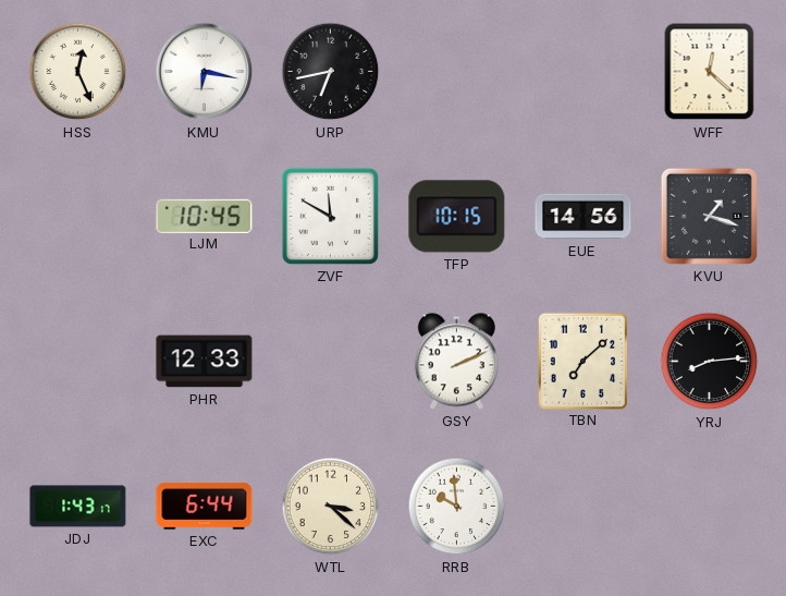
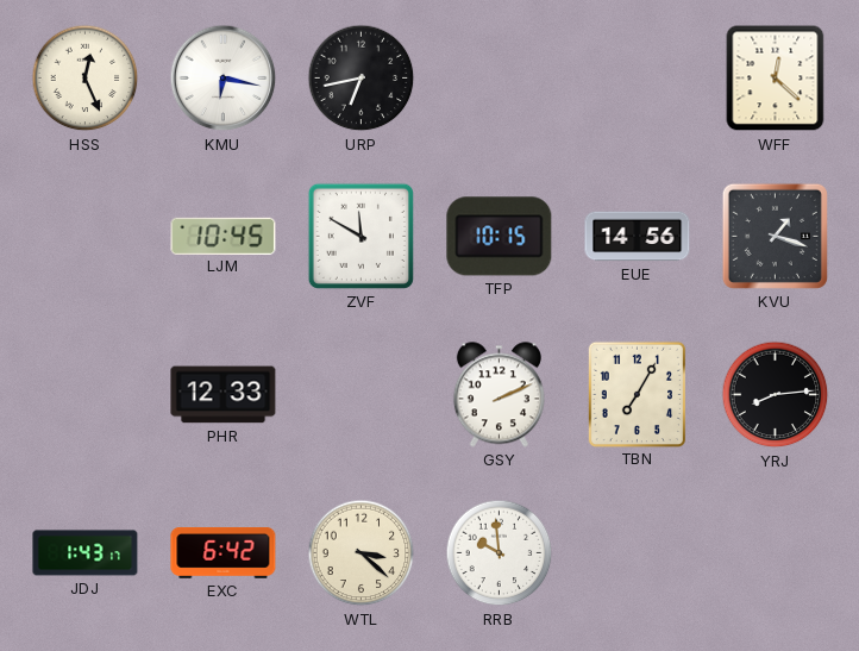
TBN: 7:08 -> 7:05
EXC: 6:44 -> 6:42
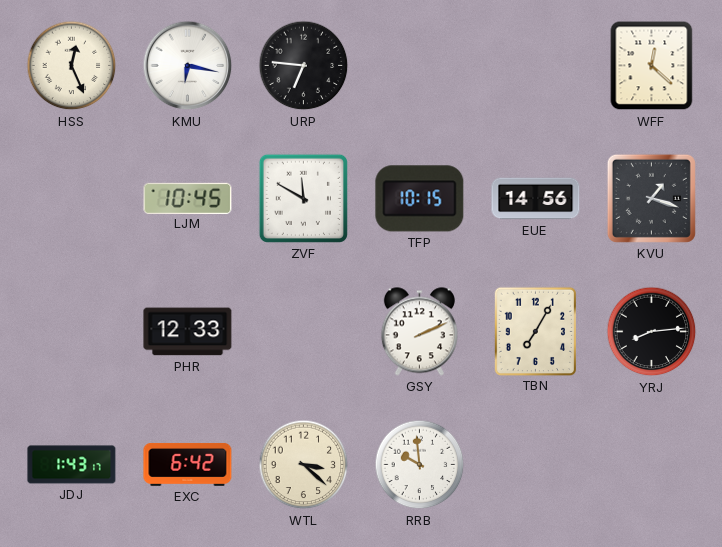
URP: 6:43 -> 6:46
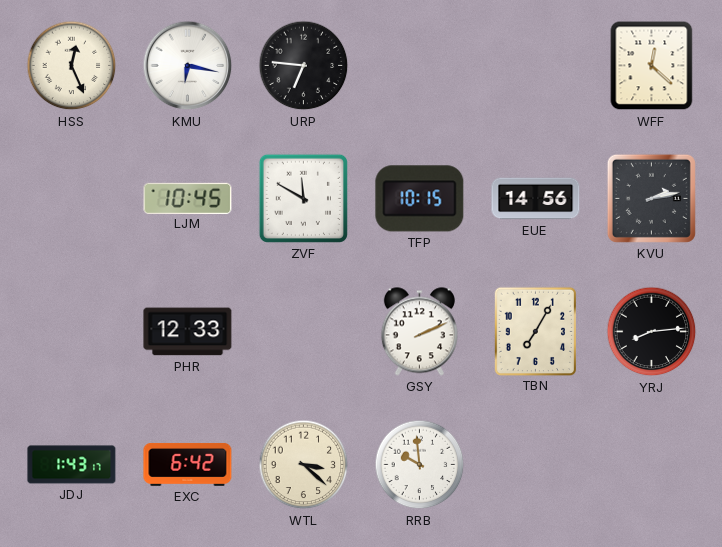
KVU: 1:18 -> 2:13
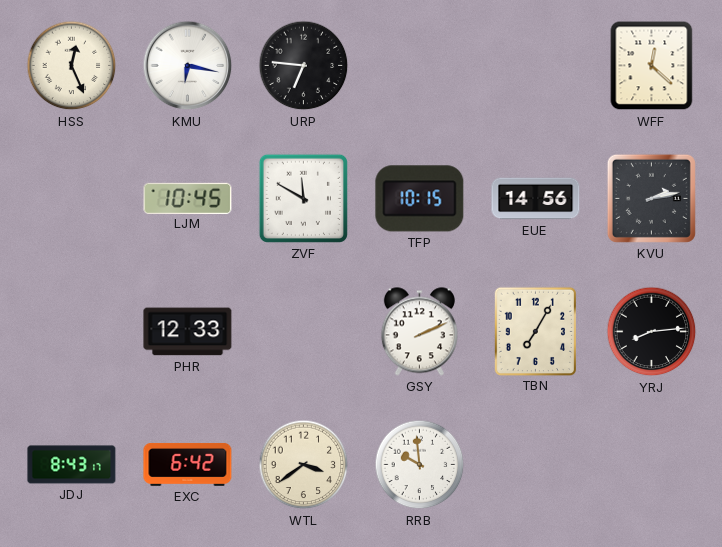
JDJ: 1:43 -> 8:43
WTL: 3:22 -> 3:39
